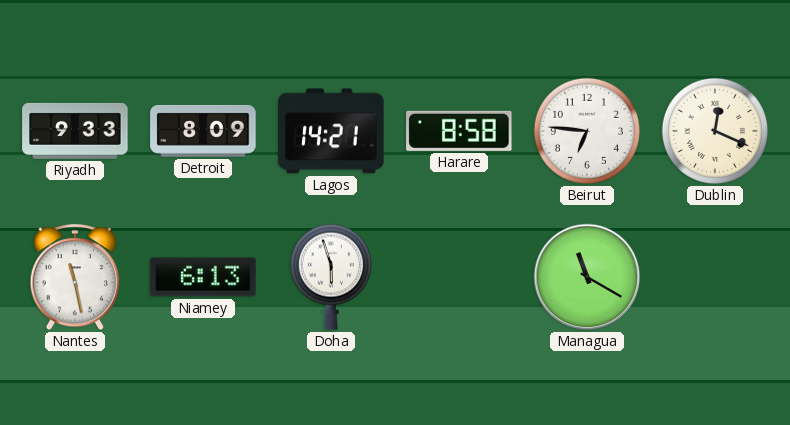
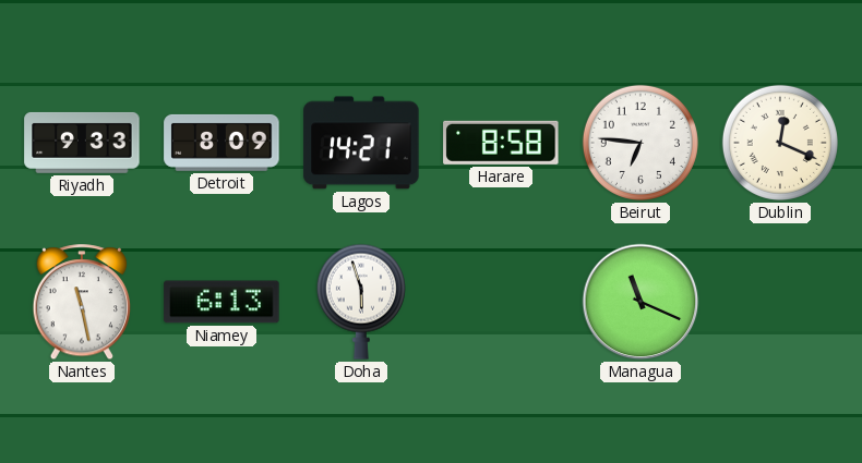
Managua: 11:20 -> 11:19
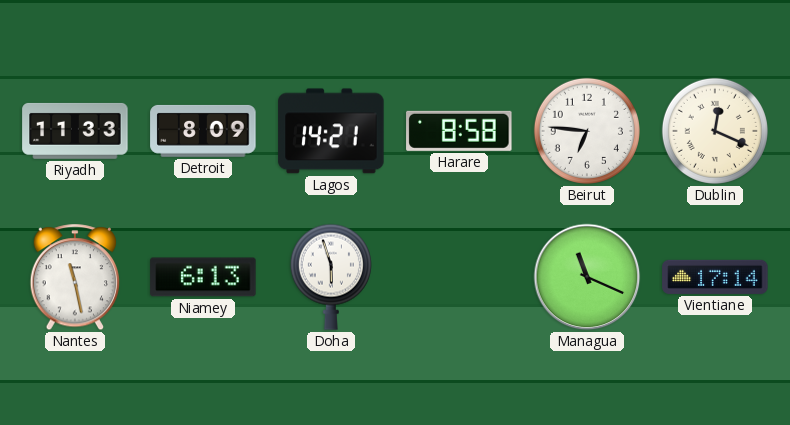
Riyadh: 9:33 -> 11:33
Vientiane: none -> 17:14
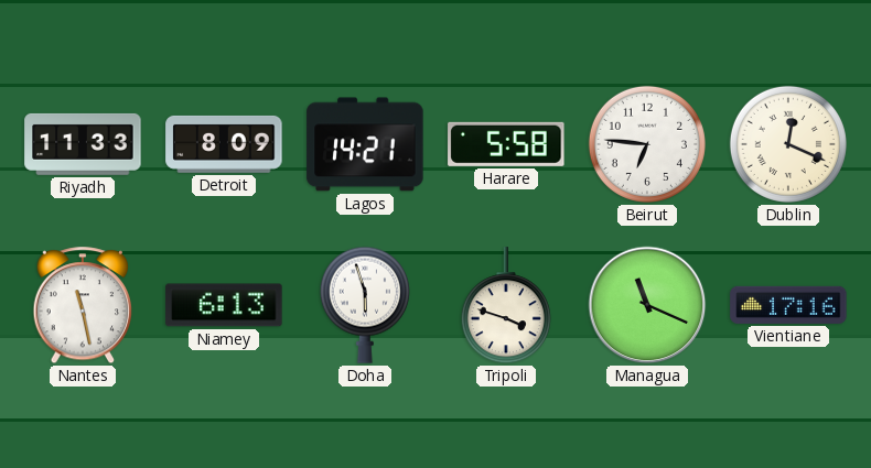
Harare: 8:58 -> 5:58
Tripoli: none -> 3:48
Vientiane: 17:14 -> 17:16
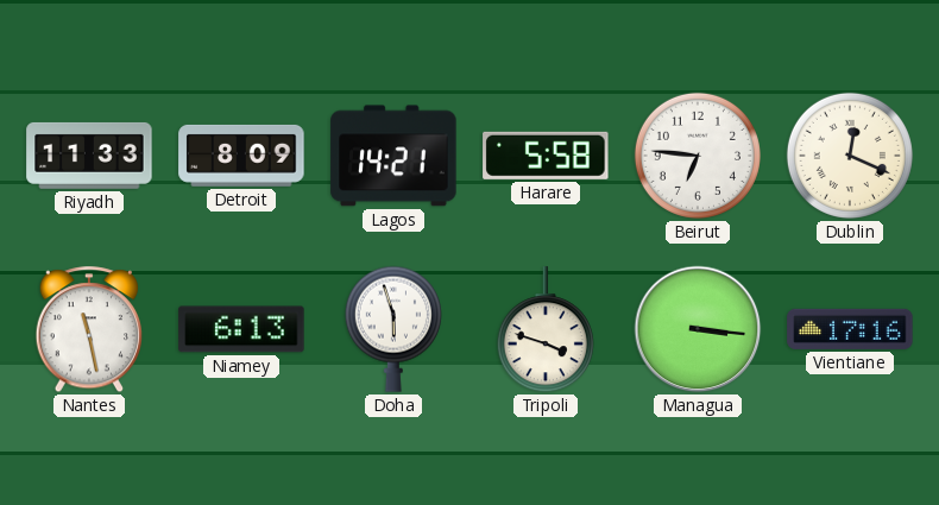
Managua: 11:19 -> 3:16
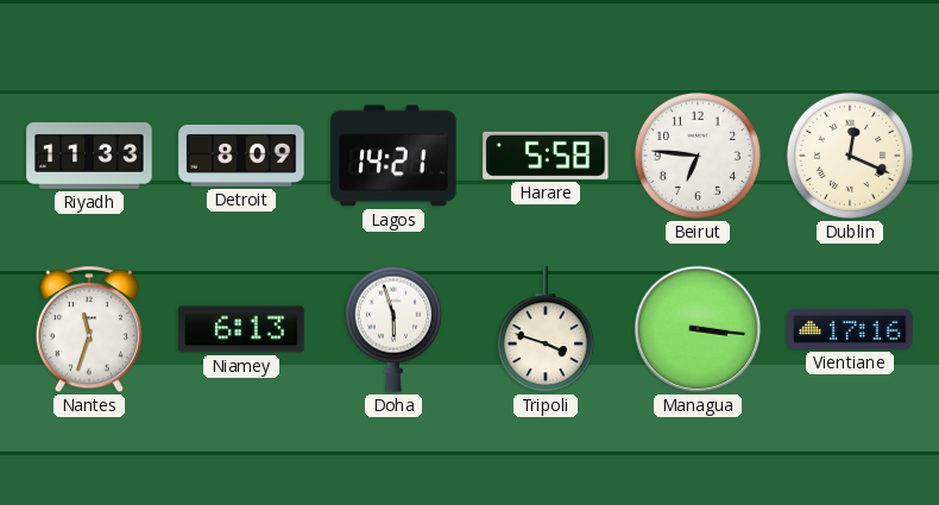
Nantes: 11:28 -> 11:33
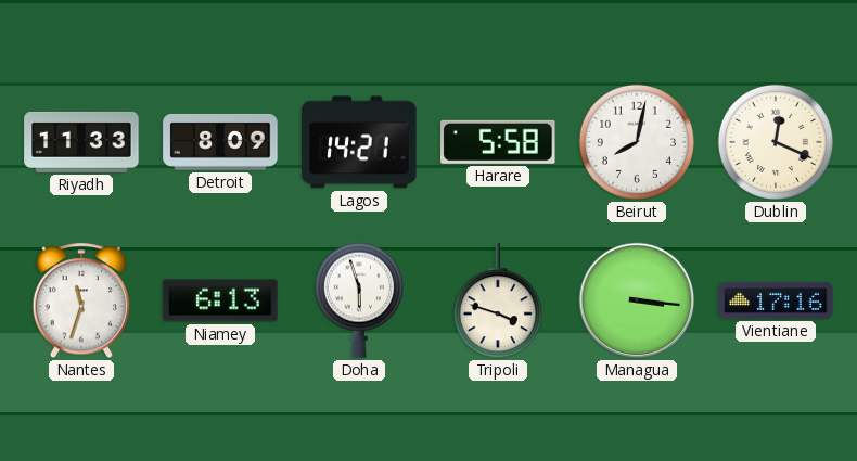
Beirut: 6:46 -> 8:02
